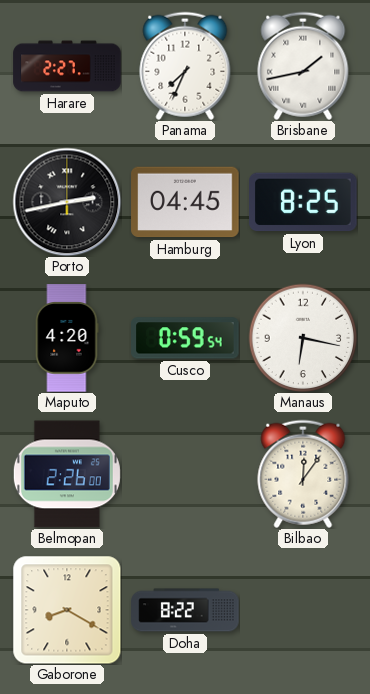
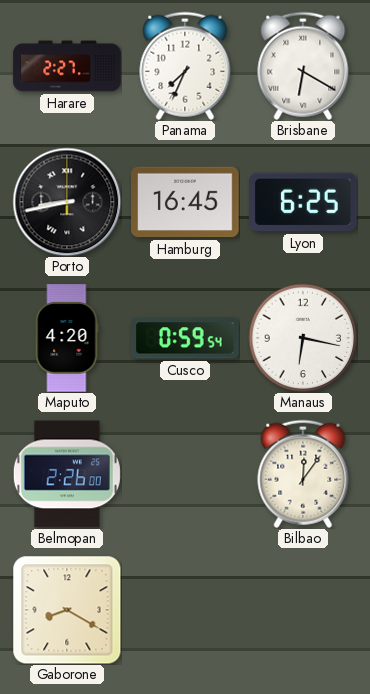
Brisbane: 1:43 -> 6:20
Porto: 2:43 -> 8:43
Hamburg: 04:45 -> 16:45
Lyon: 8:25 -> 6:25
Doha: 8:22 -> none
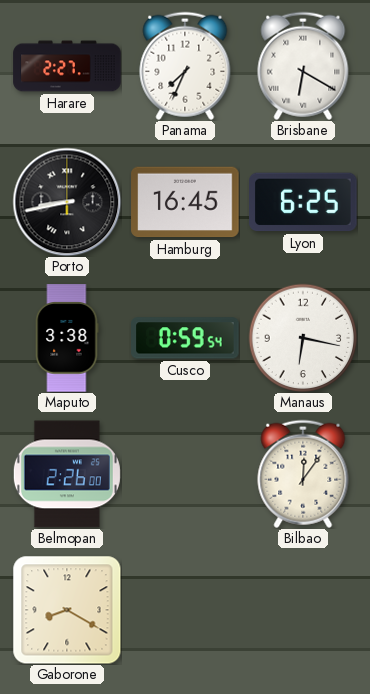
Maputo: 4:20 -> 3:38
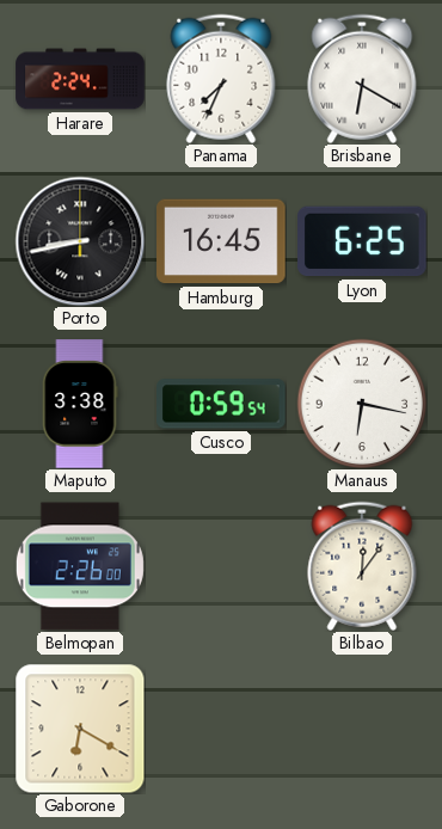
Harare: 2:27 -> 2:24
Gaborone: 8:20 -> 6:20
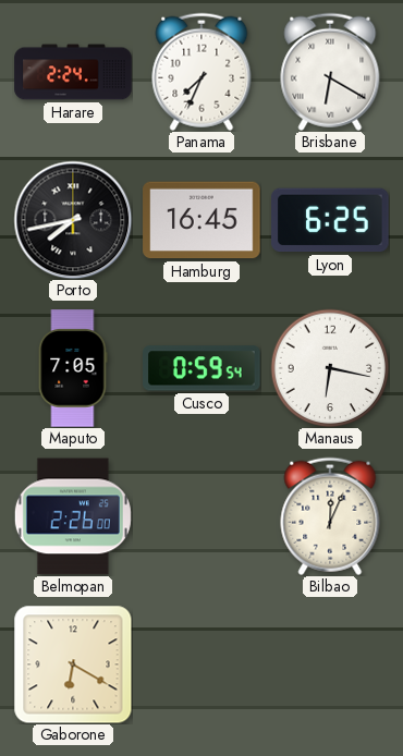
Porto: 8:43 -> 7:43
Maputo: 3:38 -> 7:05
Bilbao: 12:06 -> 12:04
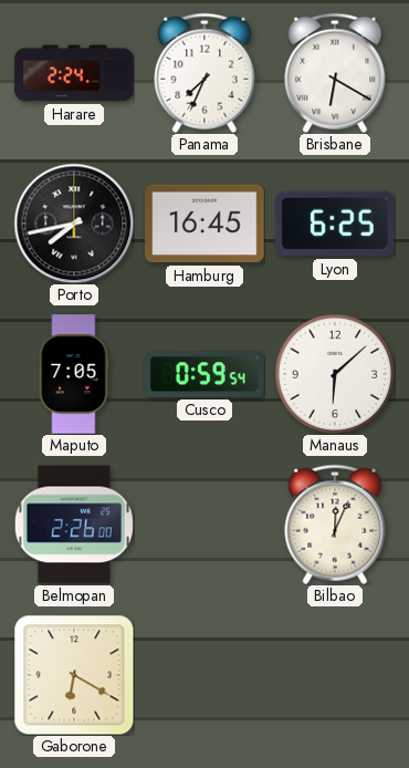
Manaus: 6:17 -> 6:08
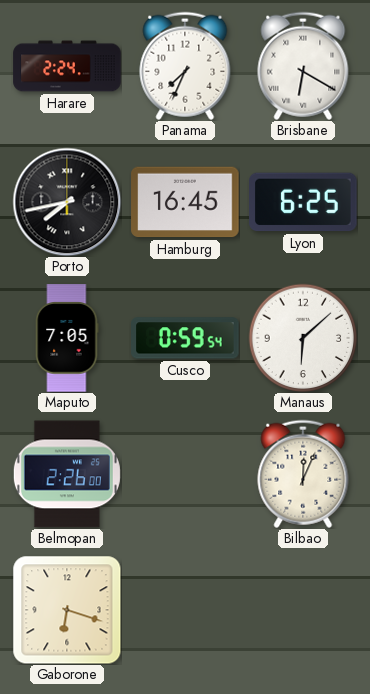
Gaborone: 6:20 -> 6:18
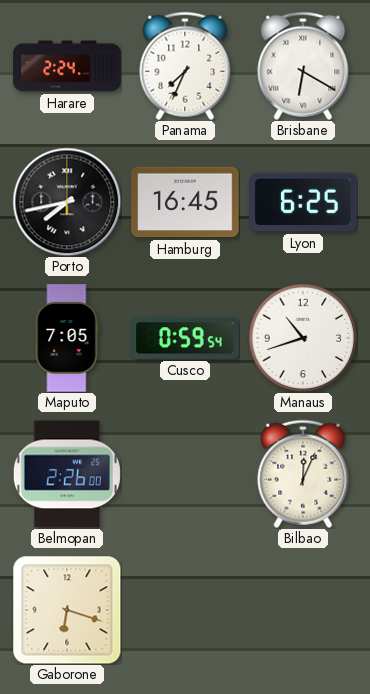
Manaus: 6:08 -> 10:42
